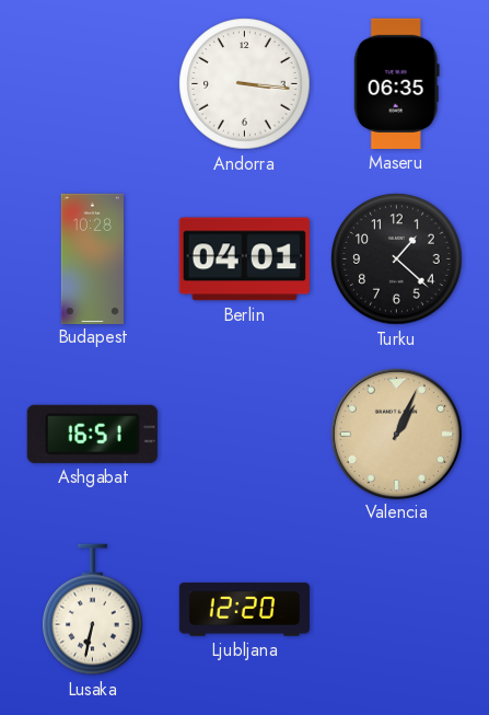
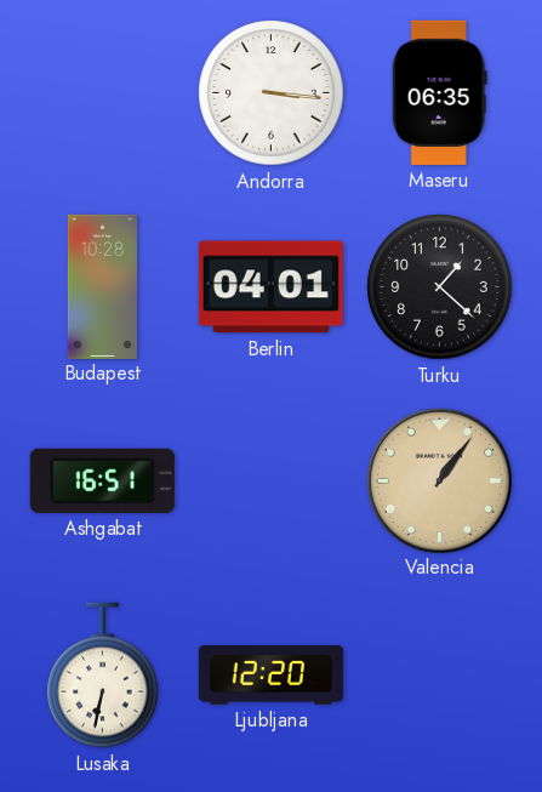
Valencia: 1:04 -> 1:06
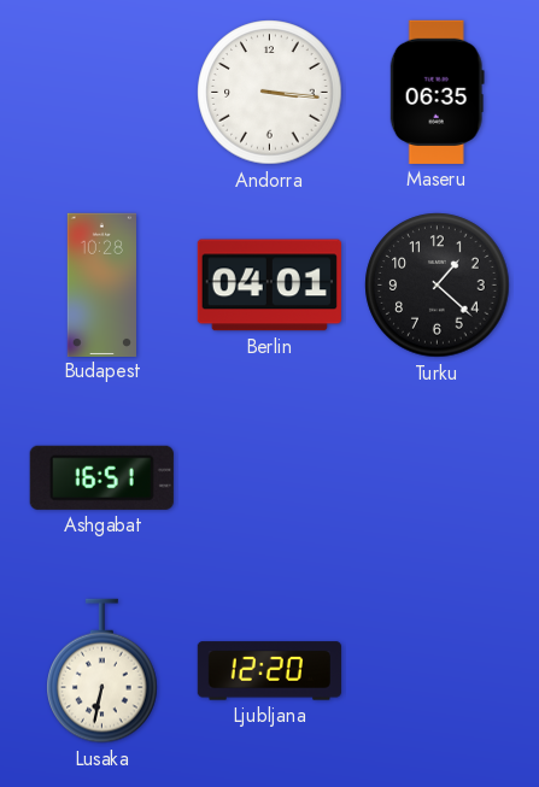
Valencia: 1:06 -> none
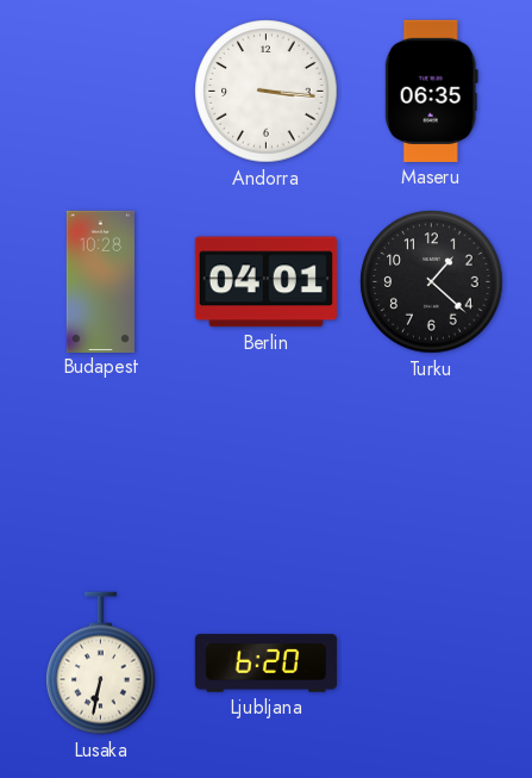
Ashgabat: 16:51 -> none
Ljubljana: 12:20 -> 6:20
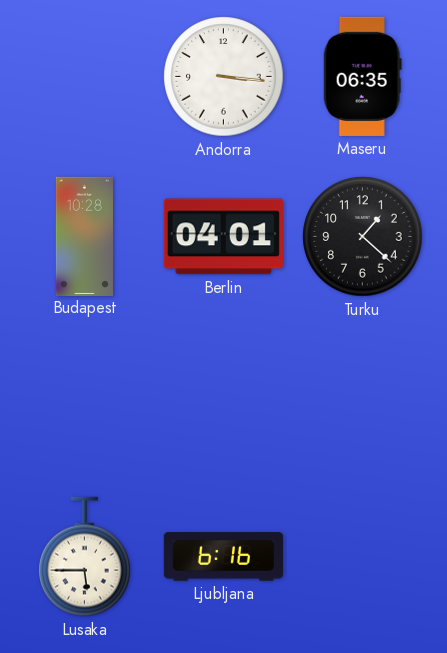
Lusaka: 6:32 -> 5:45
Ljubljana: 6:20 -> 6:16
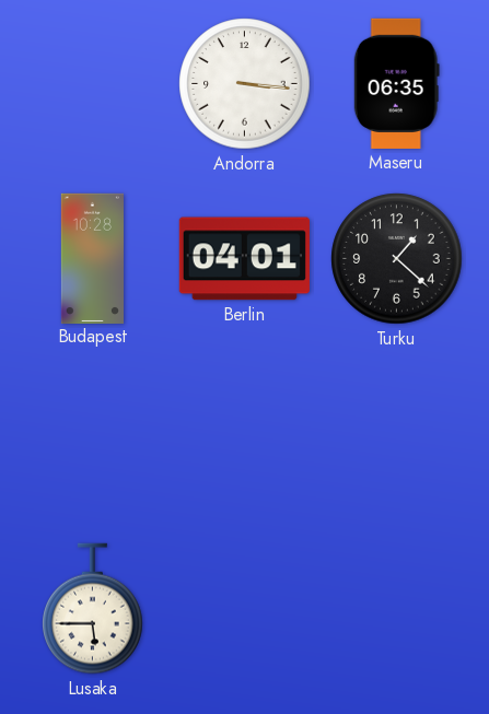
Ljubljana: 6:16 -> none
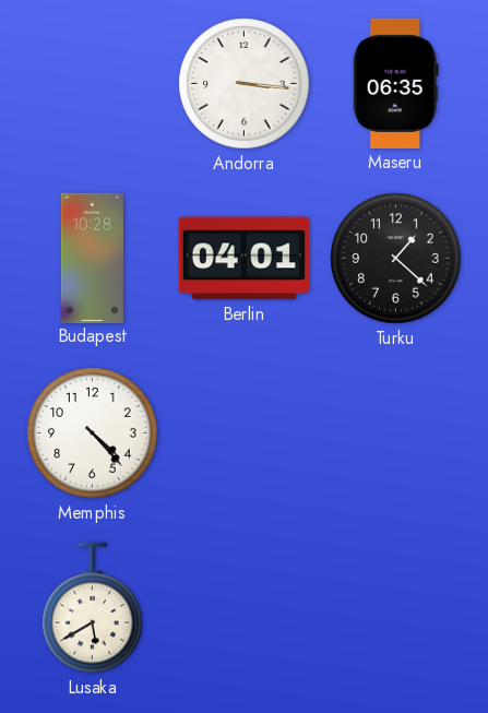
Memphis: none -> 4:23
Lusaka: 5:45 -> 5:40
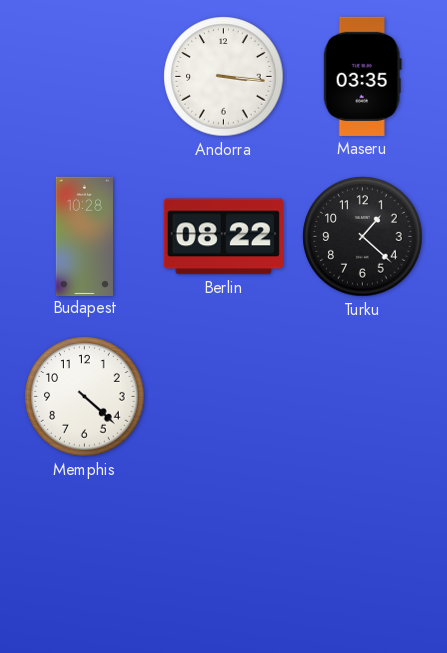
Maseru: 06:35 -> 03:35
Berlin: 04:01 -> 08:22
Memphis: 4:23 -> 4:22
Lusaka: 5:40 -> none
